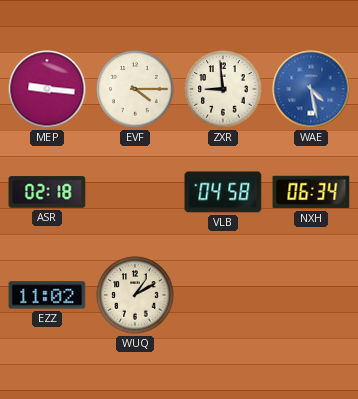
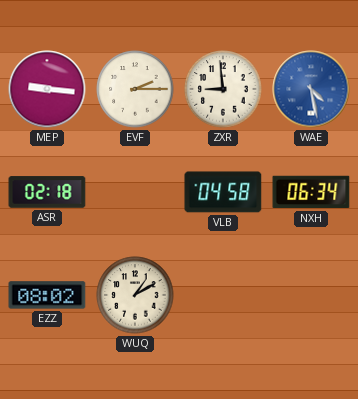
EVF: 4:15 -> 2:15
EZZ: 11:02 -> 08:02
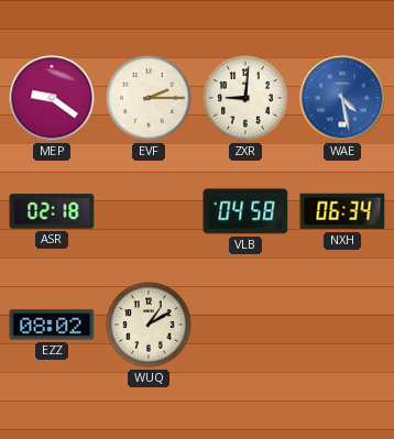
MEP: 9:16 -> 9:21
ZXR: 8:59 -> 9:01
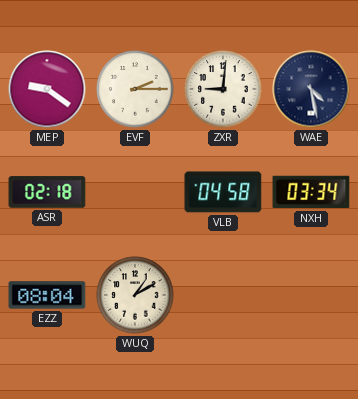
WAE dial: blue -> navy
NXH: 06:34 -> 03:34
EZZ: 08:02 -> 08:04
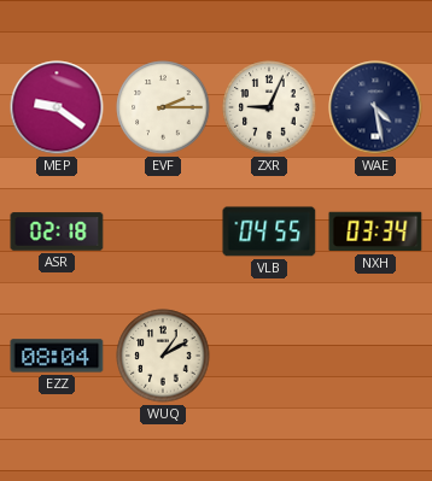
ZXR: 9:01 -> 9:04
VLB: 04:58 -> 04:55
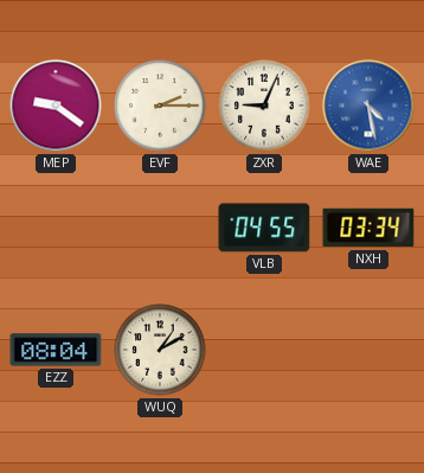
WAE dial: navy -> blue
ASR: 02:18 -> none
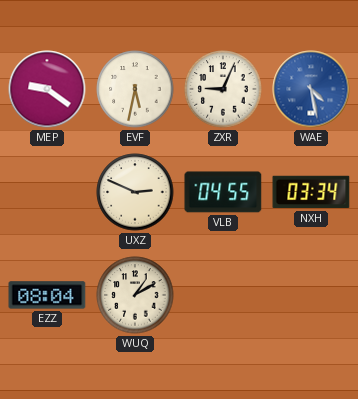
EVF: 2:15 -> 5:32
UXZ: none -> 2:49
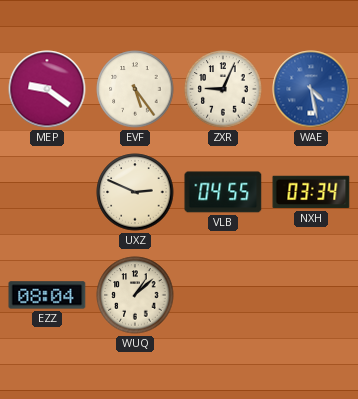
EVF: 5:32 -> 5:24
WUQ: 1:10 -> 1:08
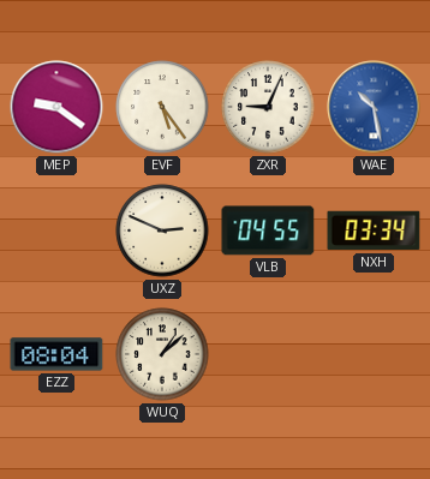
WAE: 4:28 -> 10:28
